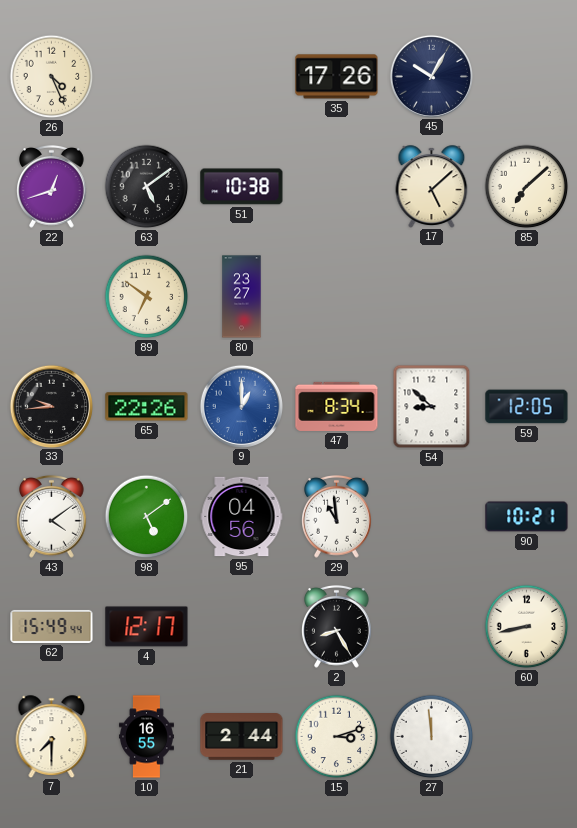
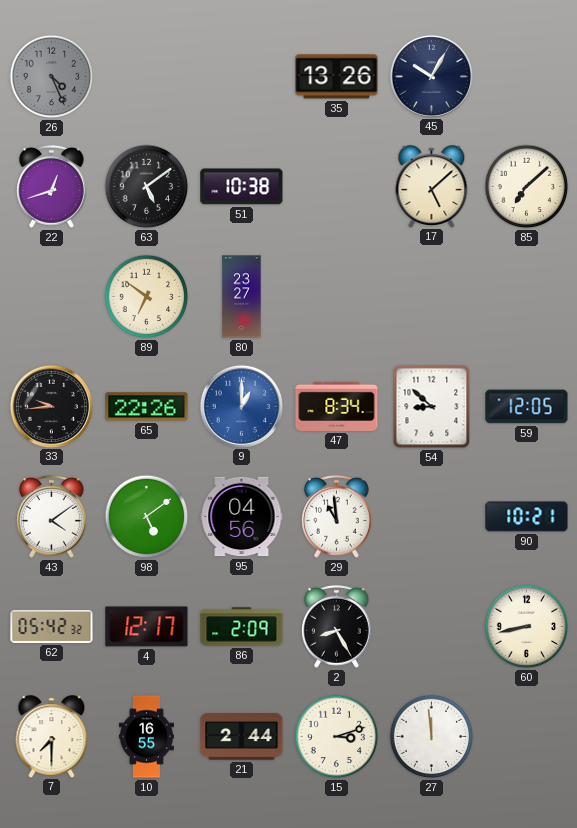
26 dial: cream -> grey
35: 17:26 -> 13:26
62: 15:49 -> 05:42
86: none -> 2:09
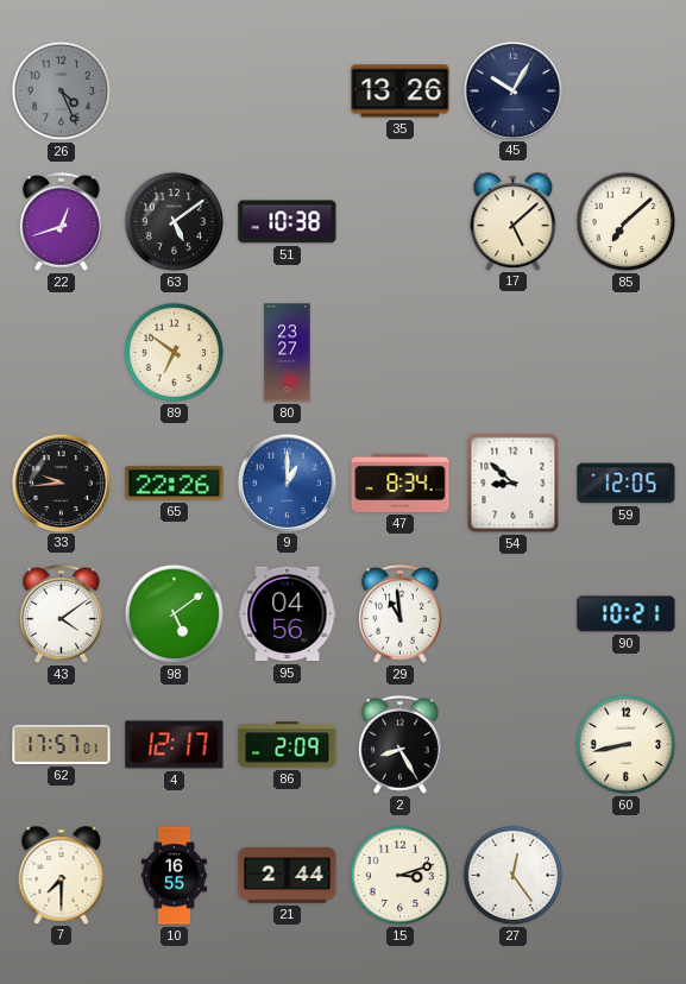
62: 05:42 -> 17:57
27: 11:59 -> 12:24
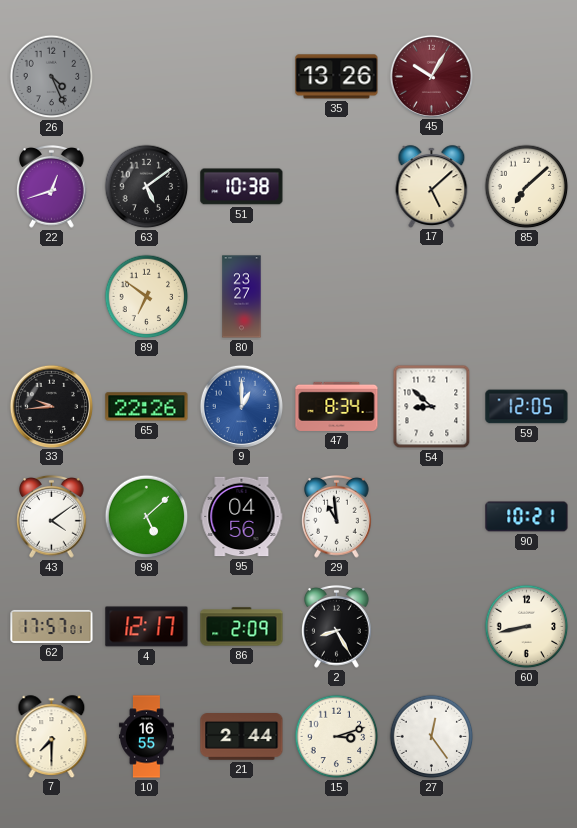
45 dial: navy -> burgundy
98: 5:09 -> 5:08
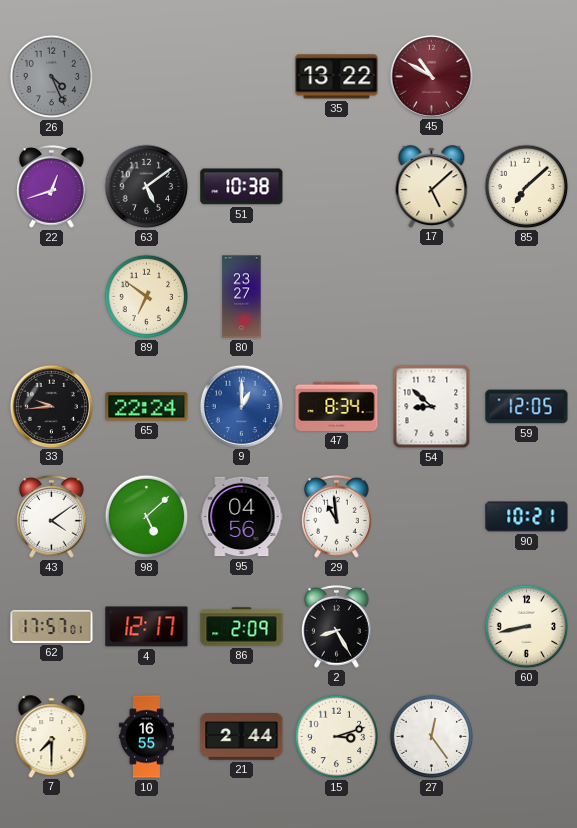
35: 13:26 -> 13:22
45: 10:05 -> 10:50
65: 22:26 -> 22:24
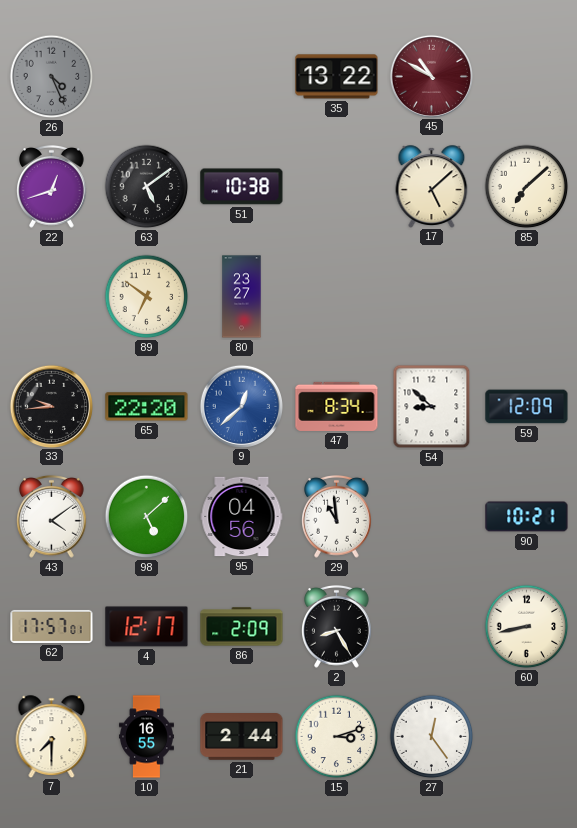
65: 22:24 -> 22:20
9: 1:00 -> 12:38
59: 12:05 -> 12:09
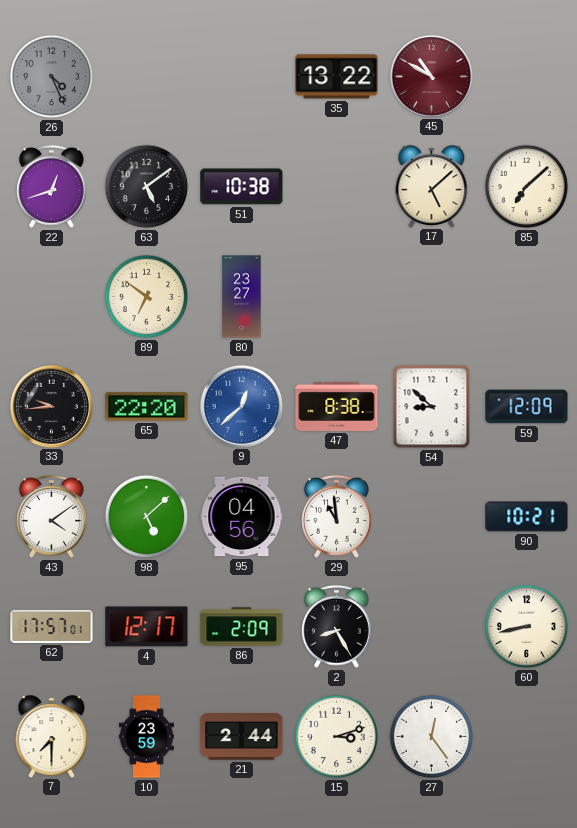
47: 8:34 -> 8:38
10: 16:55 -> 23:59
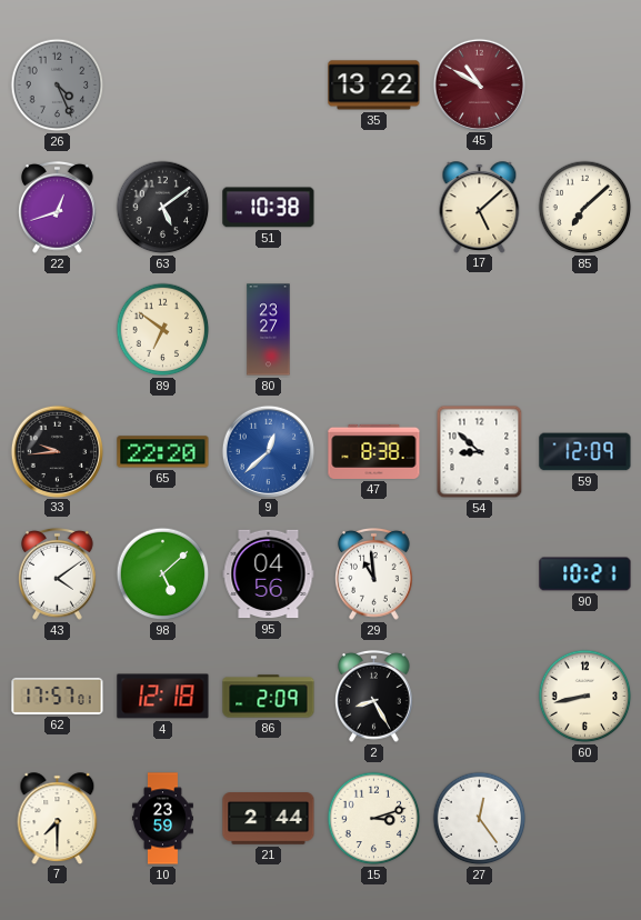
4: 12:17 -> 12:18
